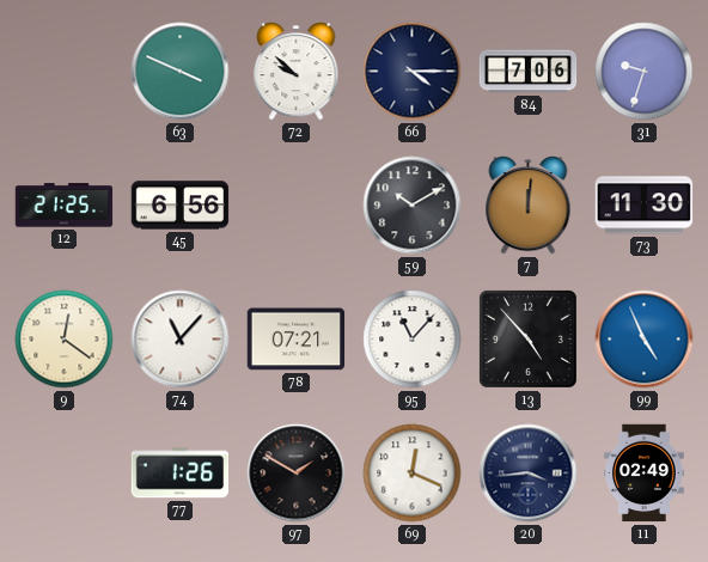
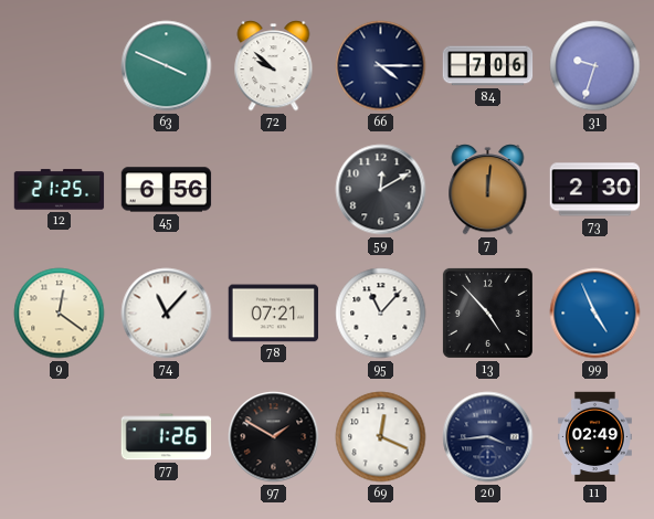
59: 10:10 -> 12:10
73: 11:30 -> 2:30
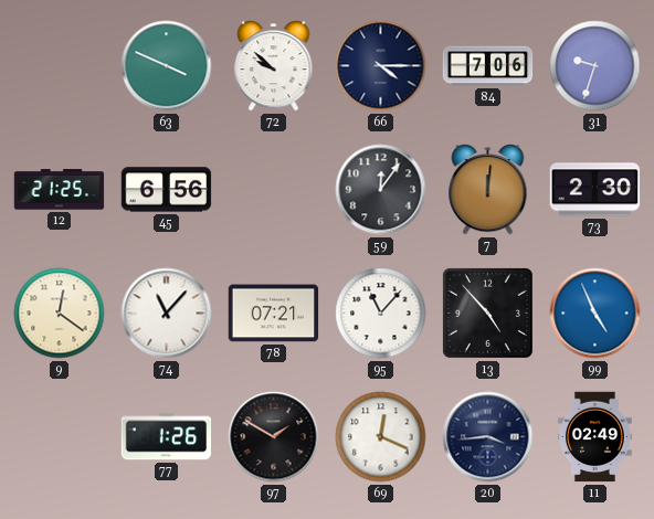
59: 12:10 -> 12:06
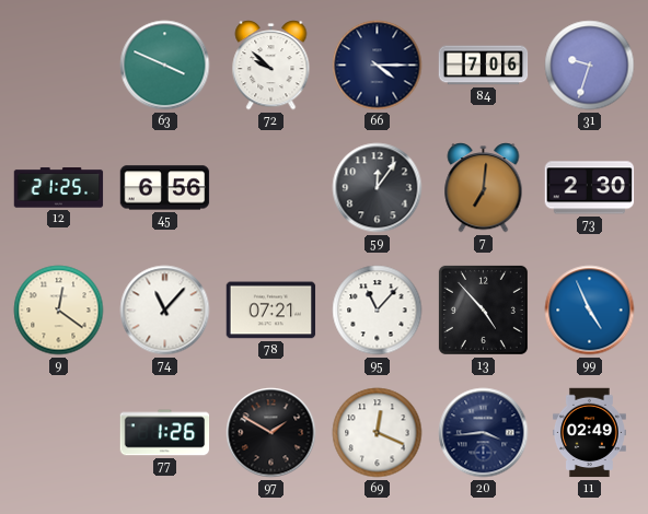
7: 12:01 -> 7:01
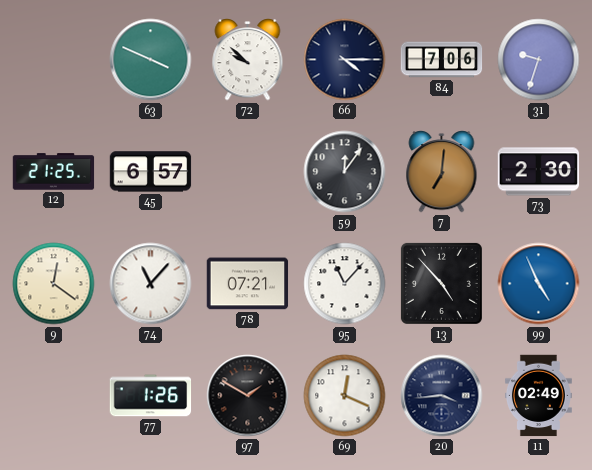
45: 6:56 -> 6:57
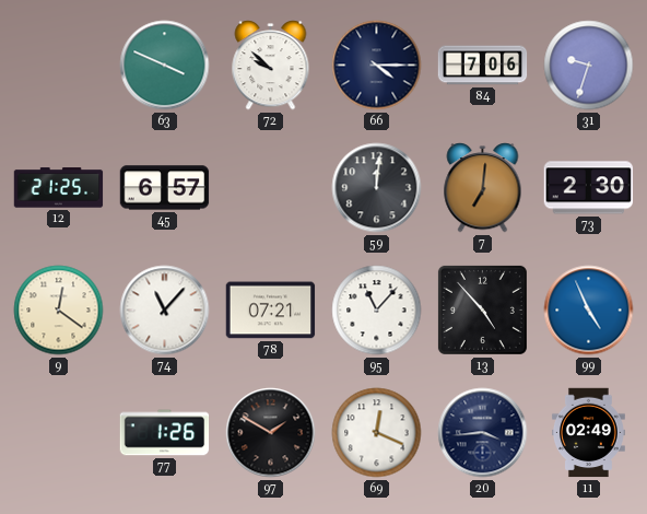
59: 12:06 -> 12:01
